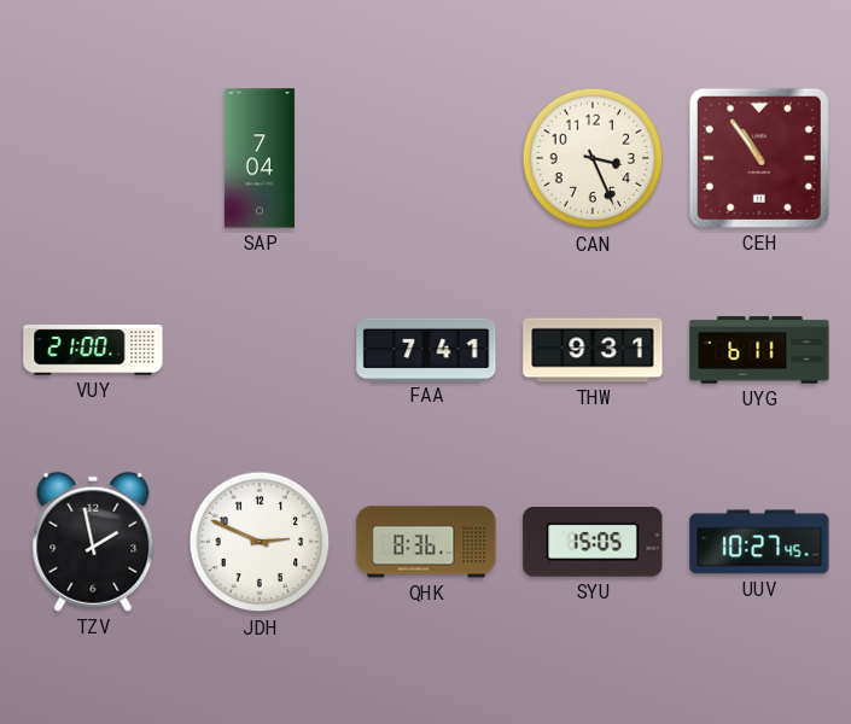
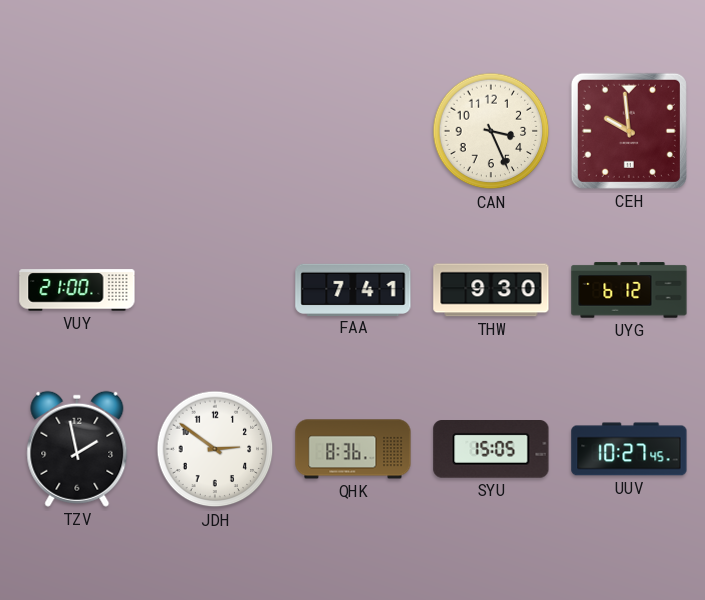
SAP: 7:04 -> none
CEH: 10:54 -> 9:59
THW: 9:31 -> 9:30
UYG: 6:11 -> 6:12
JDH: 2:49 -> 2:51
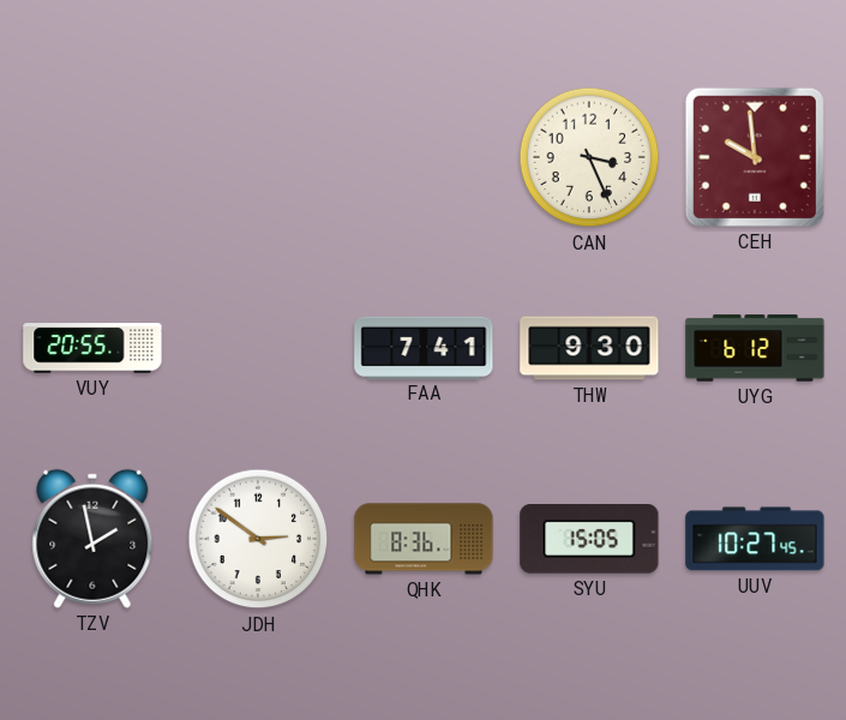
VUY: 21:00 -> 20:55
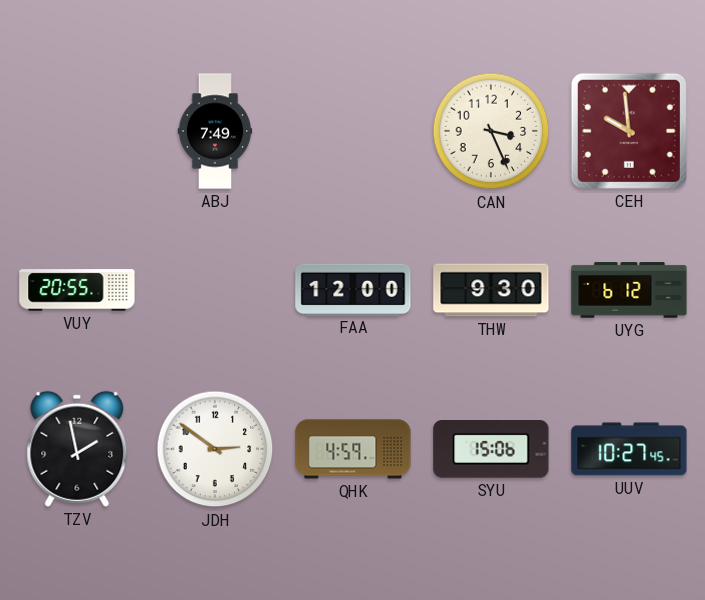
ABJ: none -> 7:49
FAA: 7:41 -> 12:00
QHK: 8:36 -> 4:59
SYU: 15:05 -> 15:06
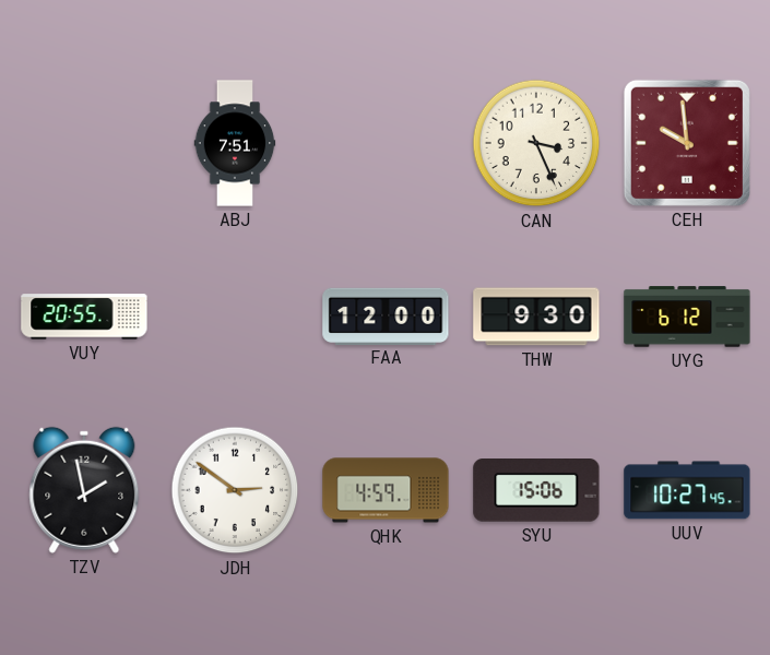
ABJ: 7:49 -> 7:51
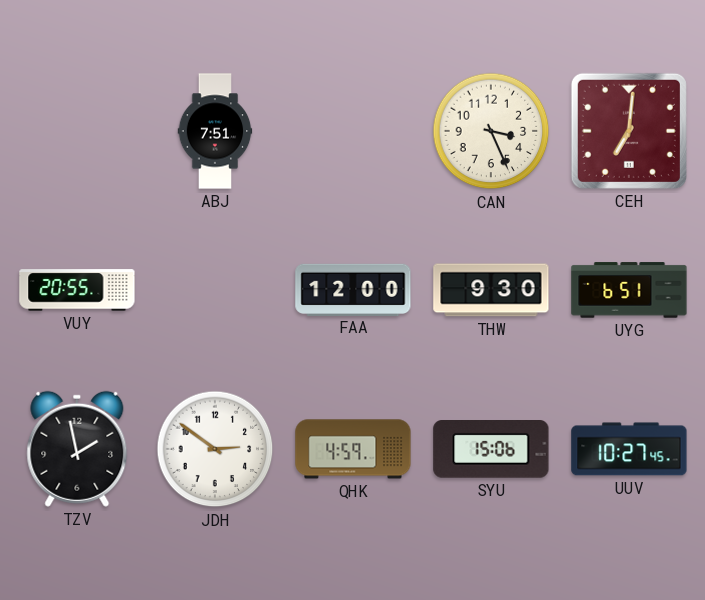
CEH: 9:59 -> 7:01
UYG: 6:12 -> 6:51
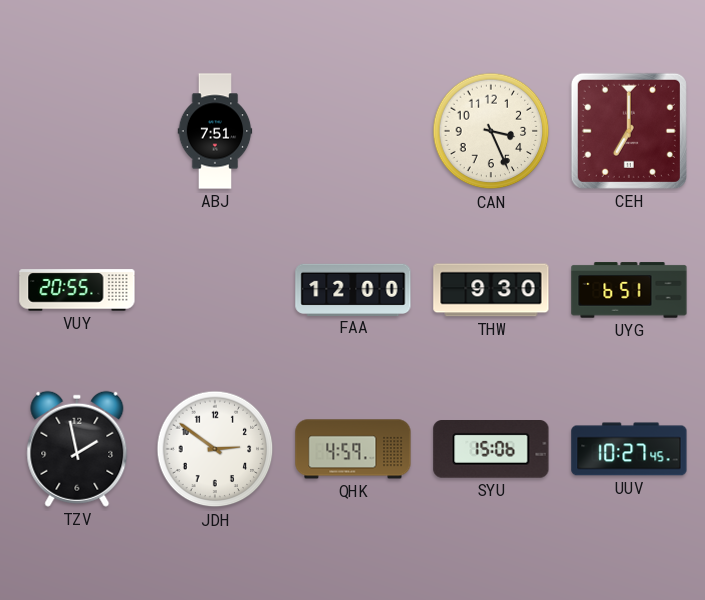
CEH: 7:01 -> 7:00
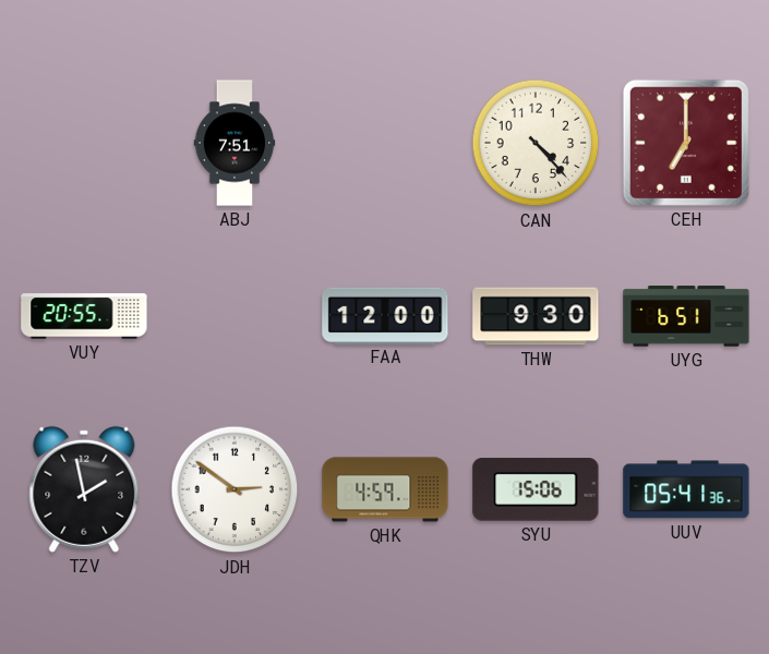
CAN: 3:26 -> 4:23
UUV: 10:27 -> 05:41
